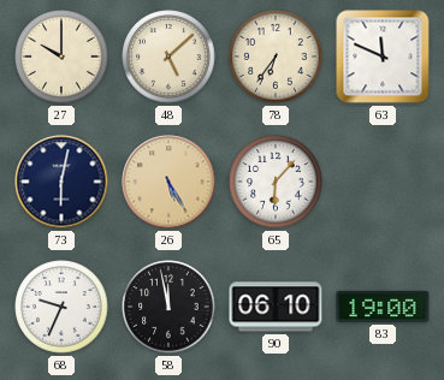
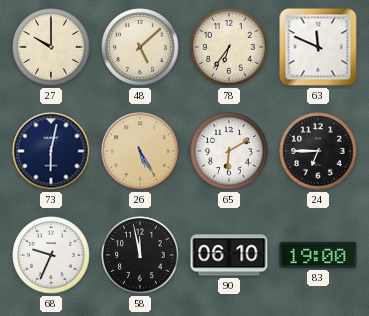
65: 6:07 -> 6:10
24: none -> 6:45
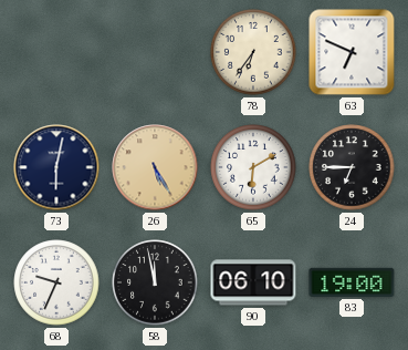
27: 10:00 -> none
48: 5:08 -> none
63: 11:49 -> 6:49
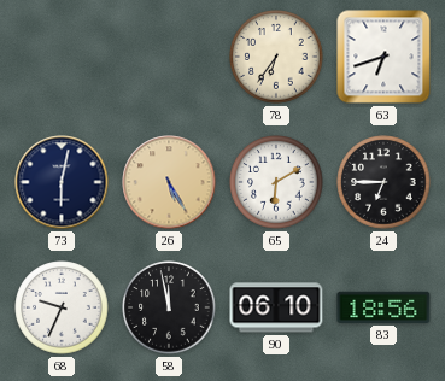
63: 6:49 -> 6:42
83: 19:00 -> 18:56
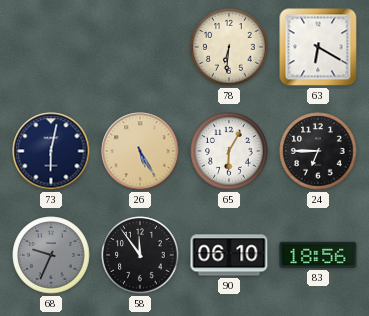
78: 6:36 -> 6:31
63: 6:42 -> 6:20
65: 6:10 -> 6:05
68 dial: white -> grey
58: 11:58 -> 11:54
